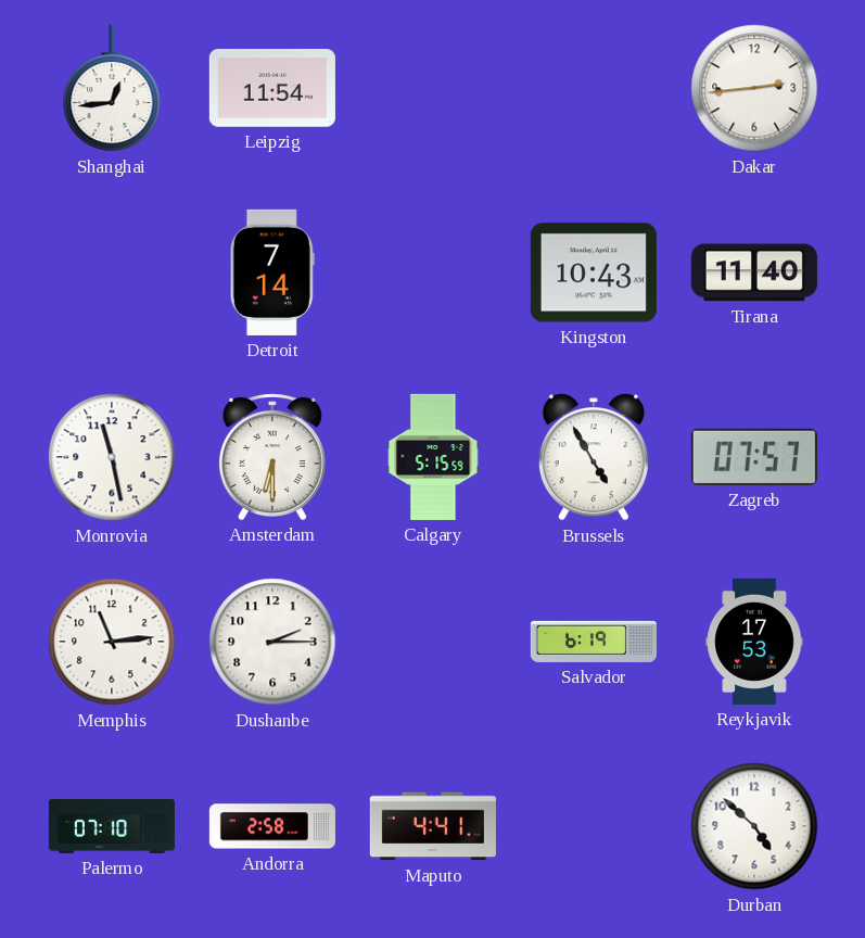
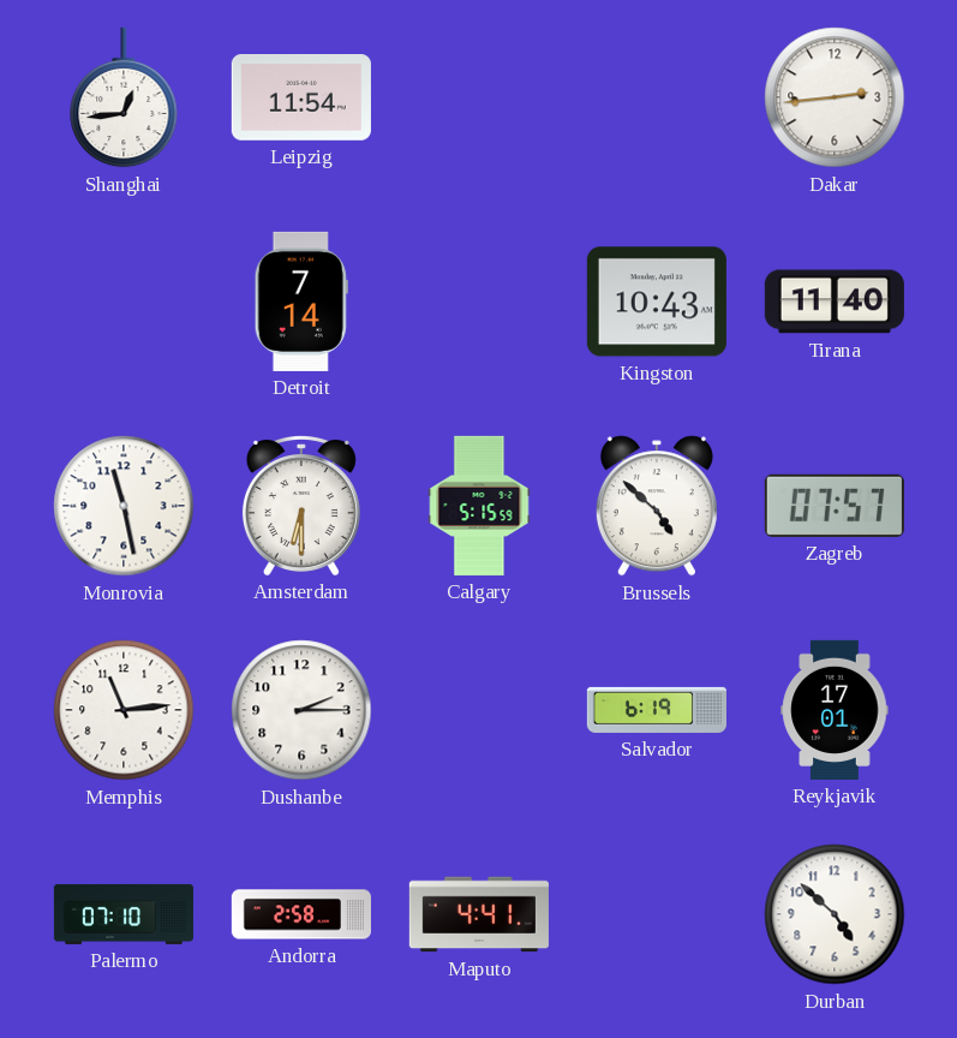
Brussels: 4:55 -> 4:52
Reykjavik: 17:53 -> 17:01
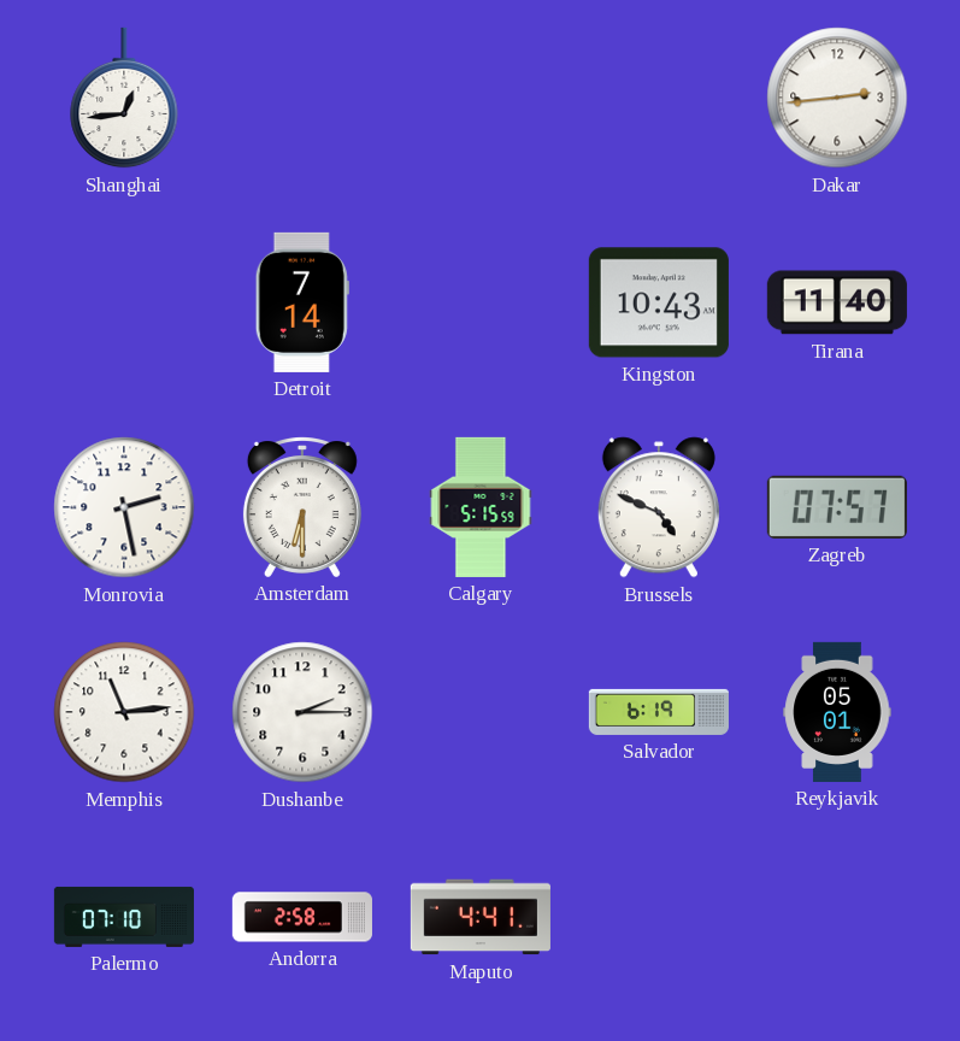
Leipzig: 11:54 -> none
Monrovia: 11:28 -> 2:28
Brussels: 4:52 -> 4:49
Reykjavik: 17:01 -> 05:01
Durban: 4:52 -> none
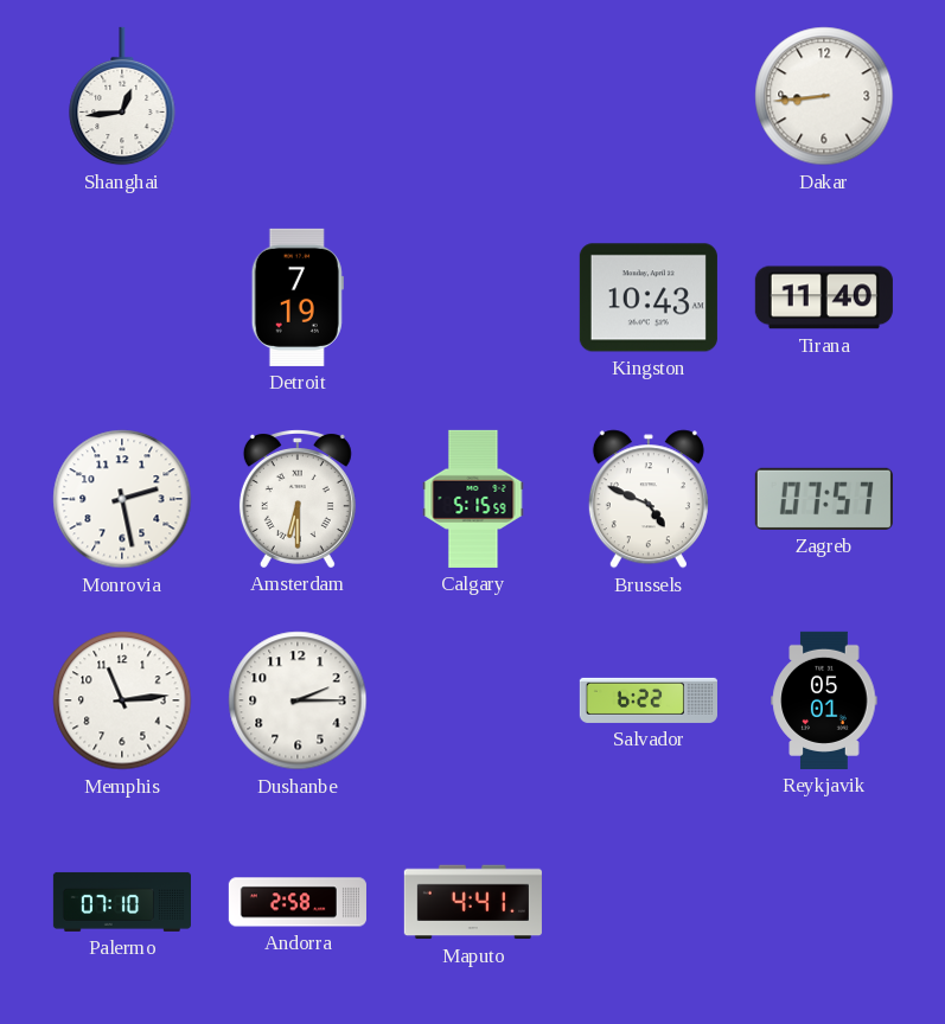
Dakar: 2:44 -> 8:44
Detroit: 7:14 -> 7:19
Salvador: 6:19 -> 6:22
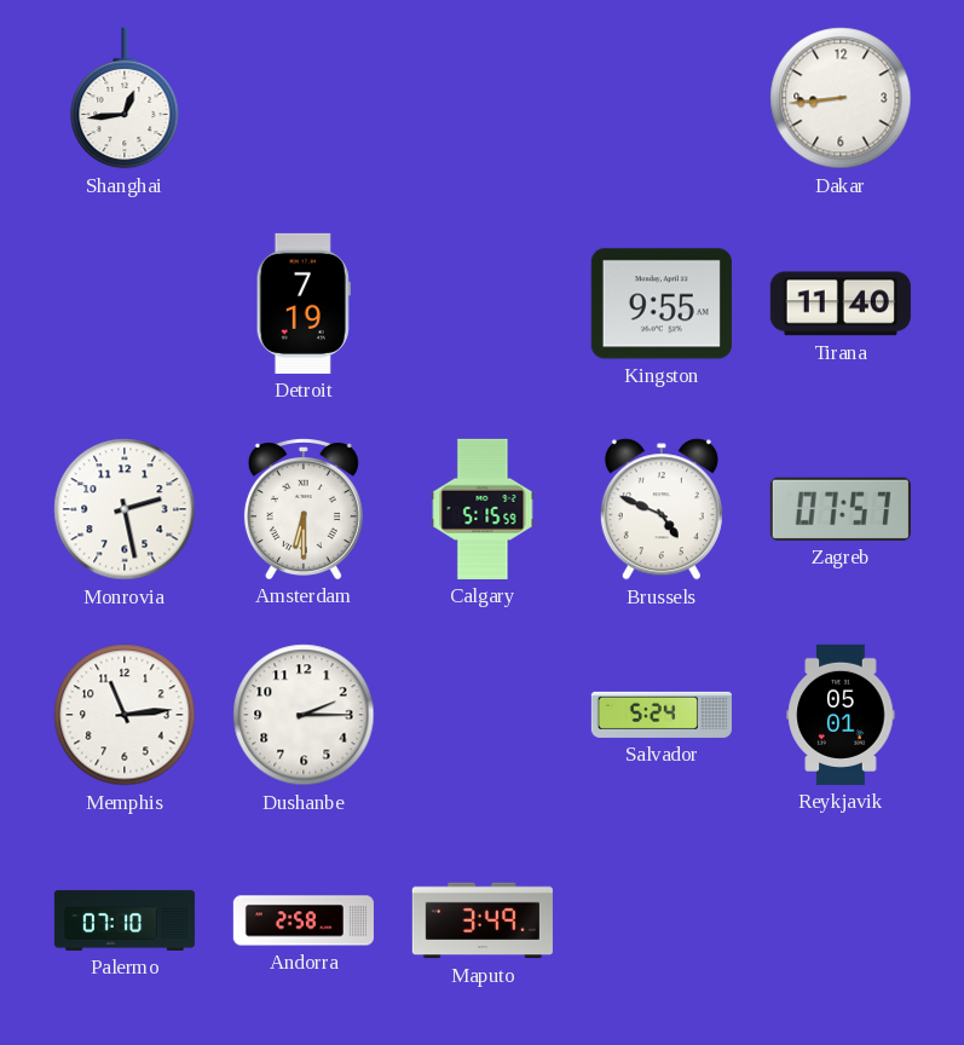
Kingston: 10:43 -> 9:55
Salvador: 6:22 -> 5:24
Maputo: 4:41 -> 3:49
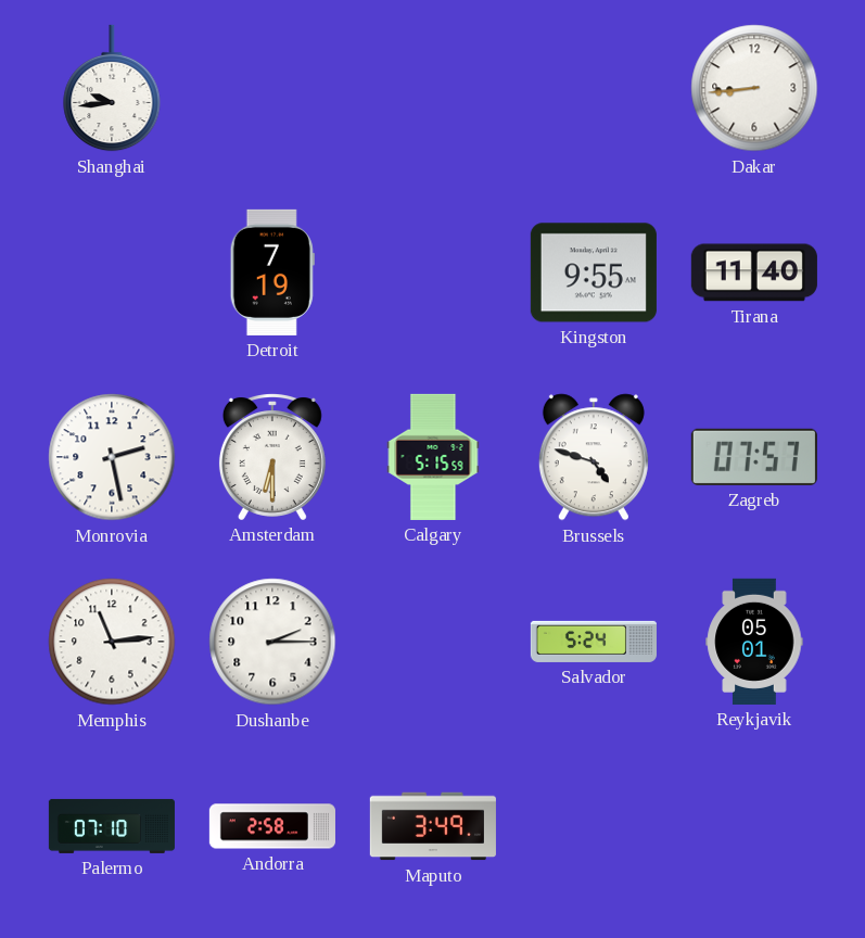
Shanghai: 12:44 -> 9:44
Brussels: 4:49 -> 4:48
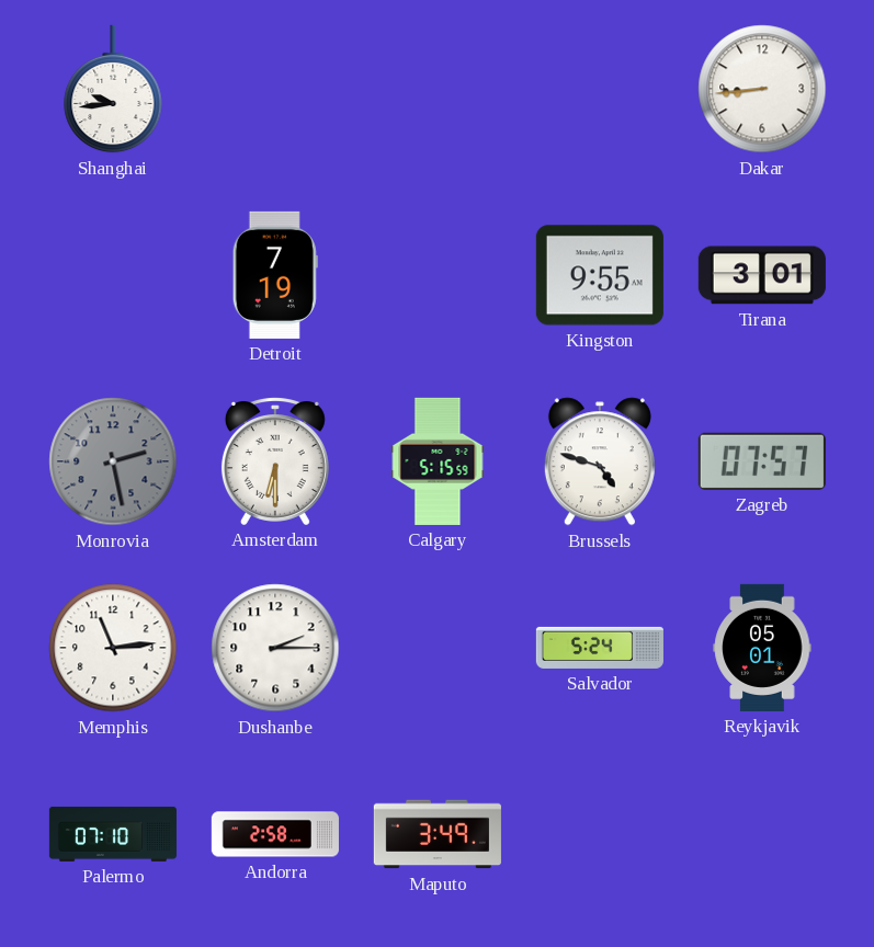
Tirana: 11:40 -> 3:01
Monrovia dial: white -> grey
